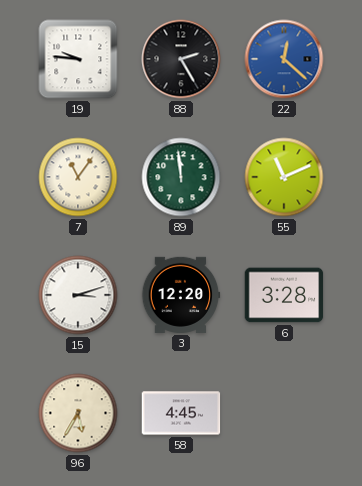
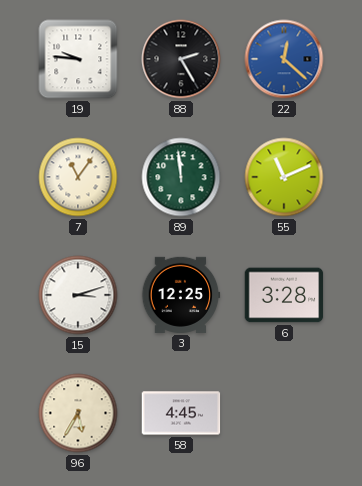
3: 12:20 -> 12:25
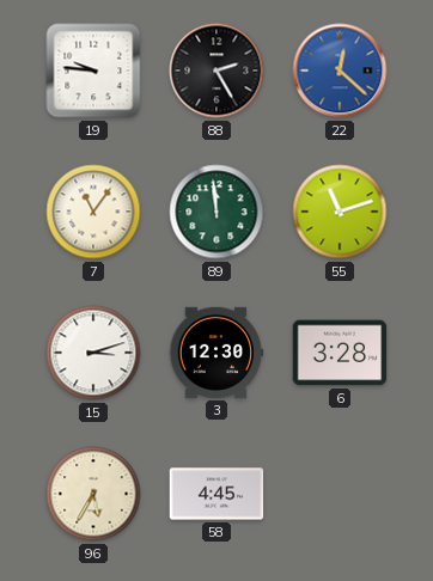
55: 11:11 -> 11:12
3: 12:25 -> 12:30
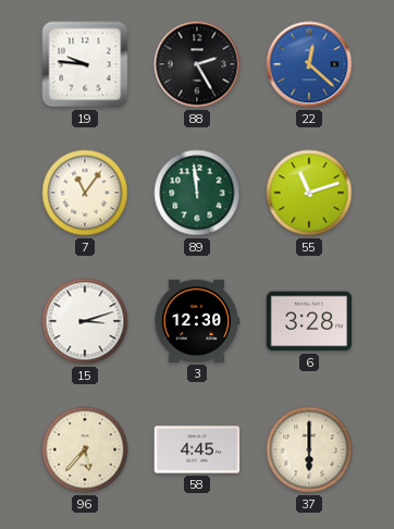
96: 5:35 -> 5:37
37: none -> 6:00
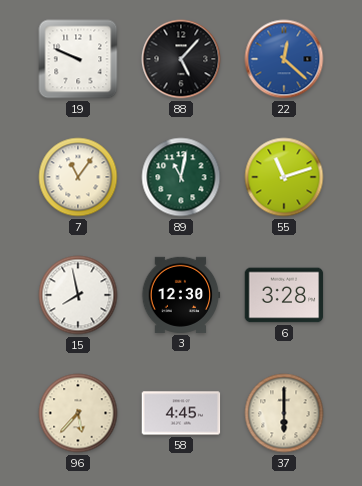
19: 9:46 -> 9:49
88: 2:25 -> 5:07
89: 11:59 -> 11:02
15: 3:12 -> 7:58
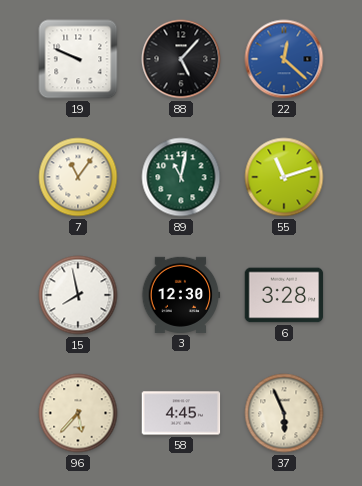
37: 6:00 -> 5:56
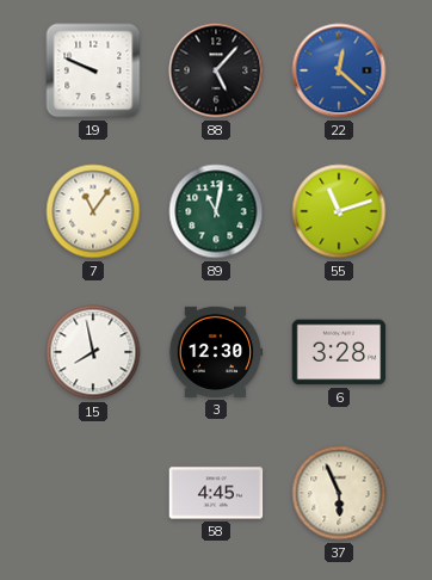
96: 5:37 -> none
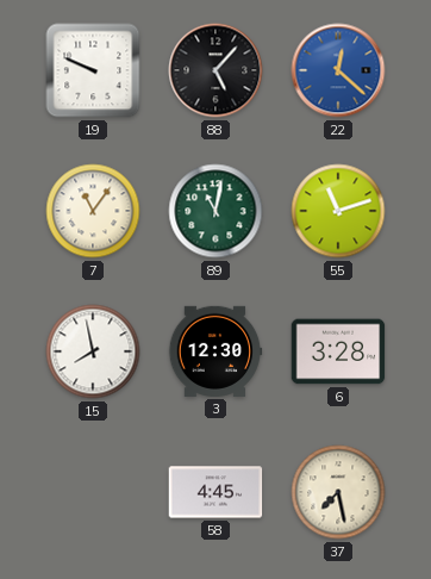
37: 5:56 -> 7:28
